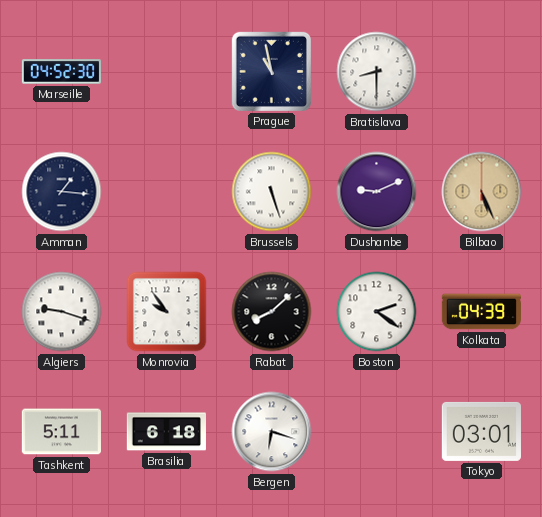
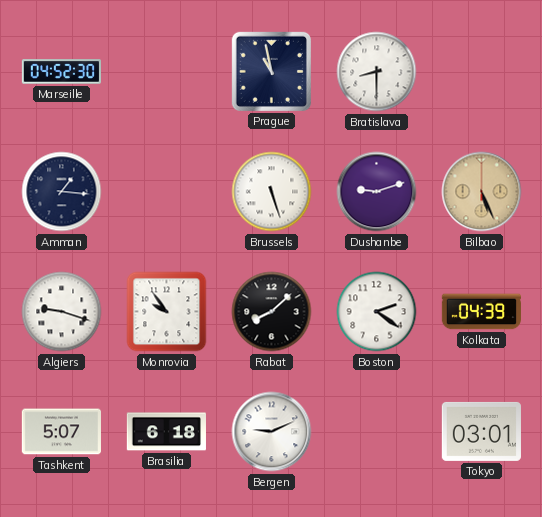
Dushanbe: 9:11 -> 9:12
Tashkent: 5:11 -> 5:07
Bergen: 6:18 -> 9:11
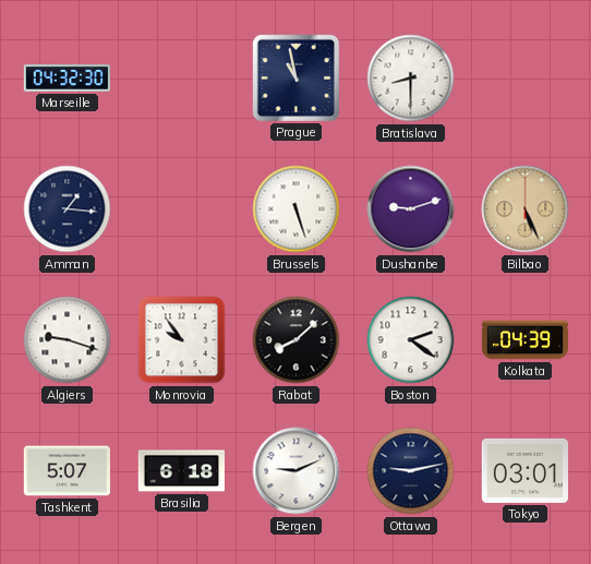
Marseille: 04:52 -> 04:32
Ottawa: none -> 9:13
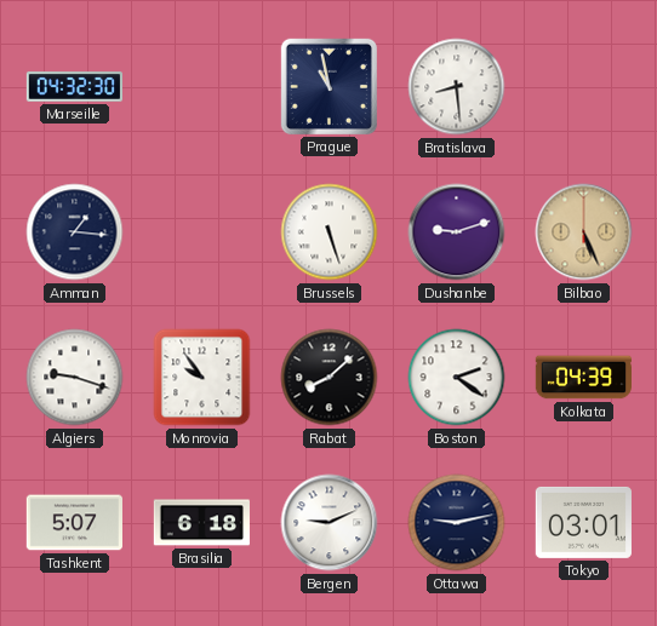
Bratislava: 8:30 -> 8:29
